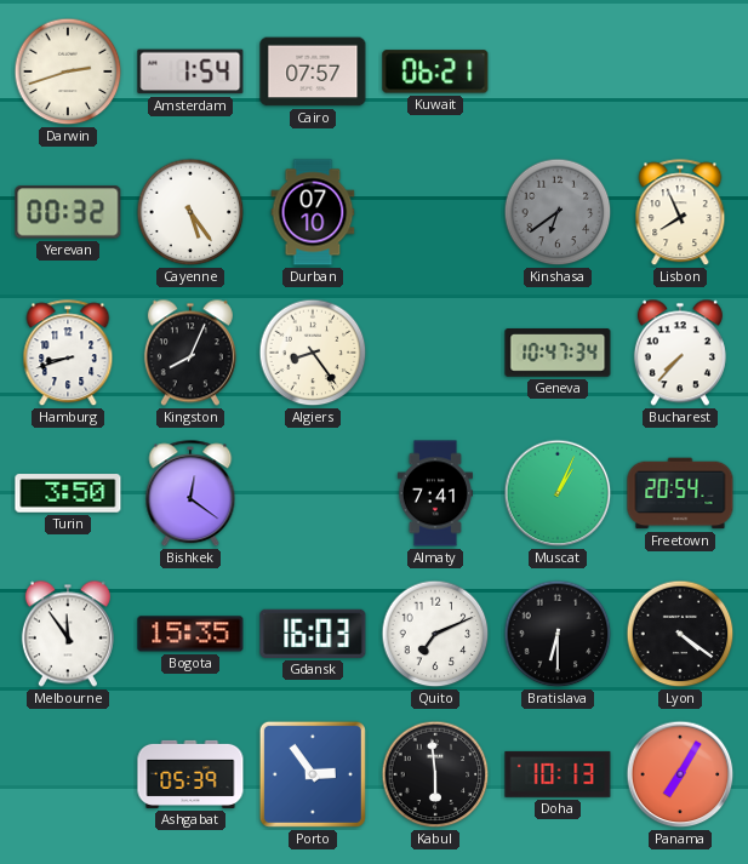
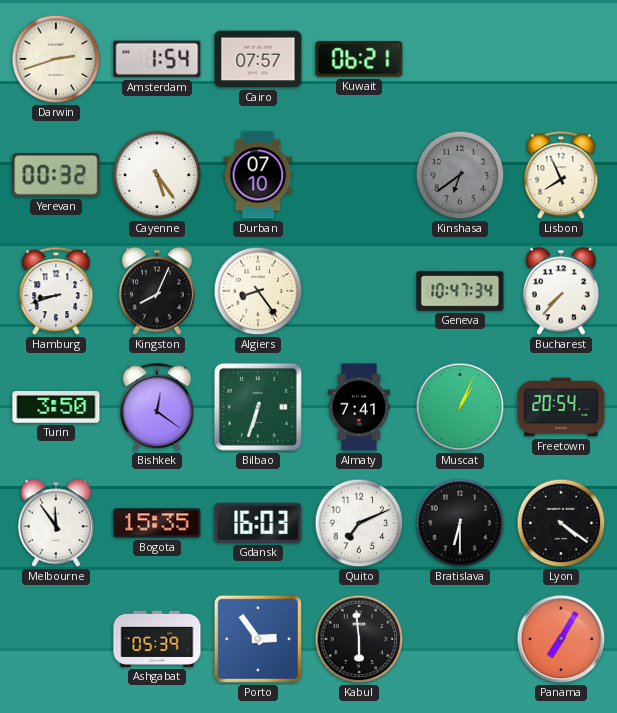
Bilbao: none -> 6:33
Doha: 10:13 -> none
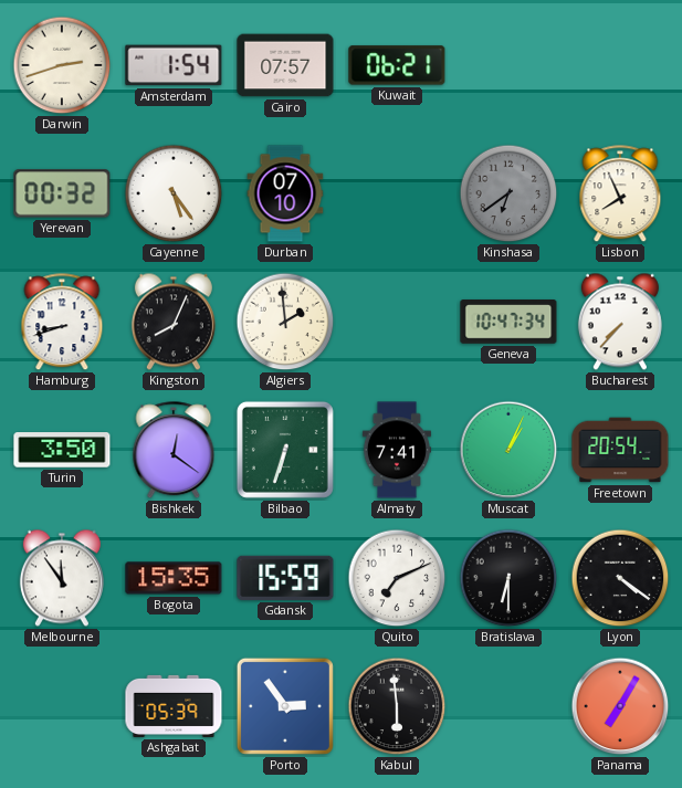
Algiers: 8:24 -> 1:59
Gdansk: 16:03 -> 15:59
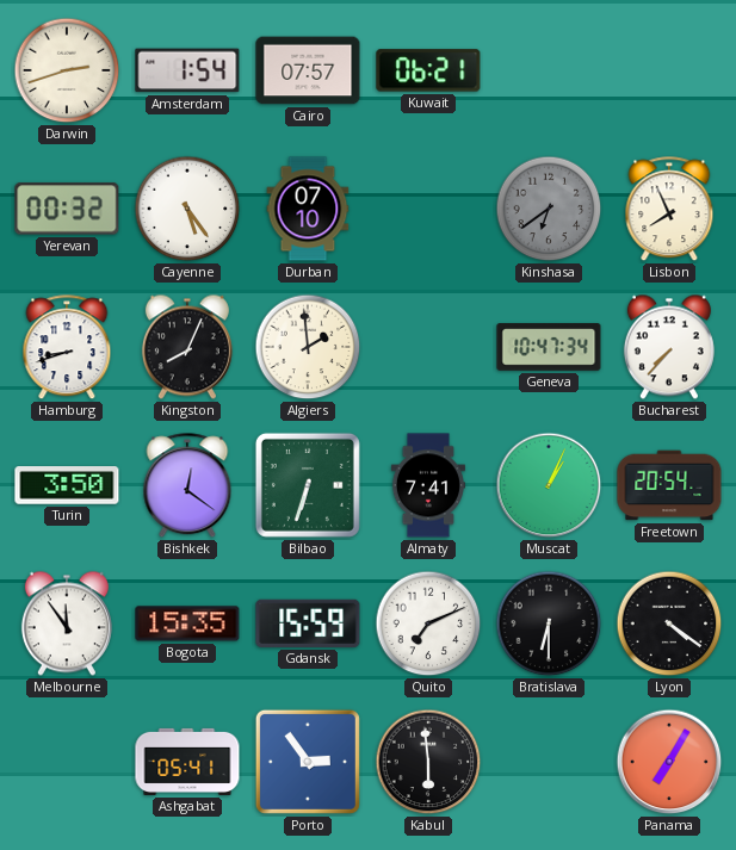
Ashgabat: 05:39 -> 05:41
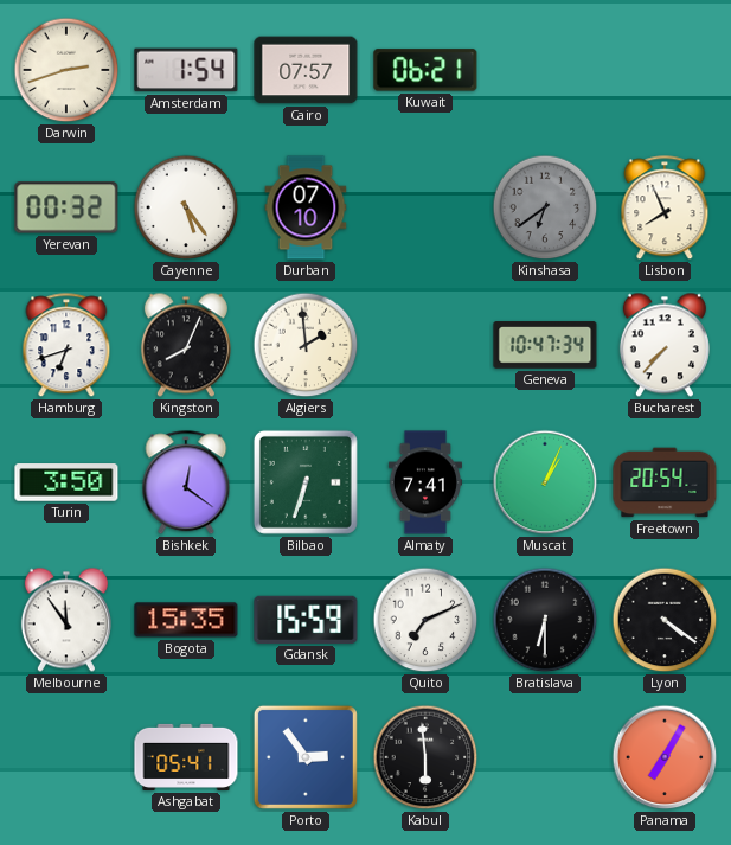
Hamburg: 8:42 -> 6:42
